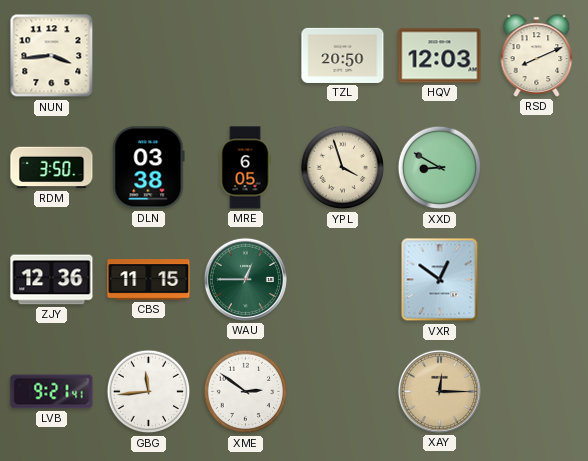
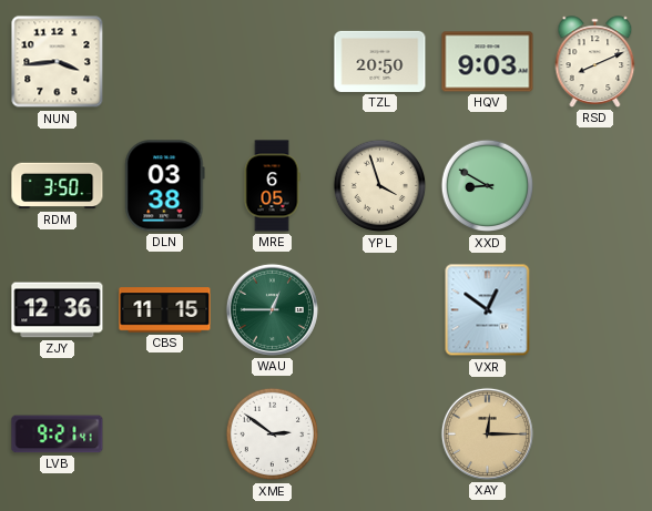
HQV: 12:03 -> 9:03
GBG: 11:44 -> none
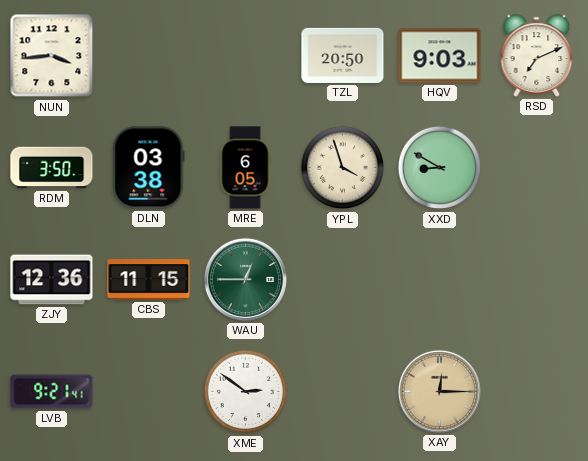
RSD: 8:11 -> 7:11
VXR: 12:51 -> none
